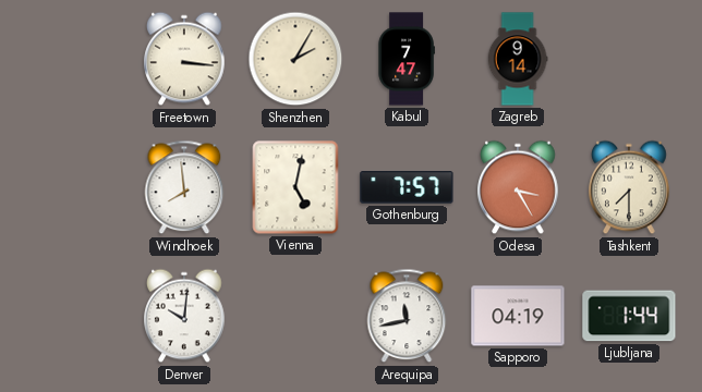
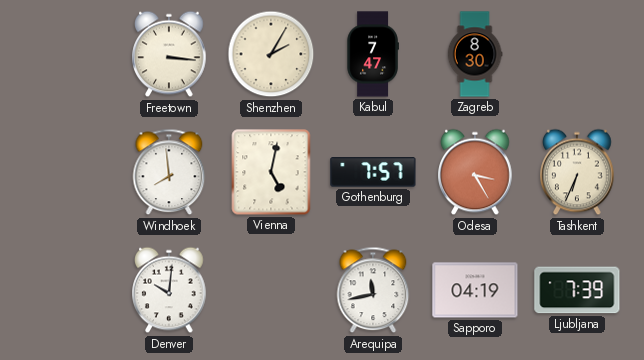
Zagreb: 9:14 -> 8:30
Tashkent: 7:30 -> 6:34
Ljubljana: 1:44 -> 7:39
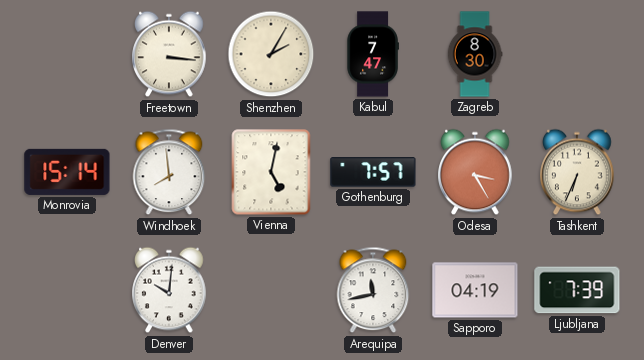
Monrovia: none -> 15:14
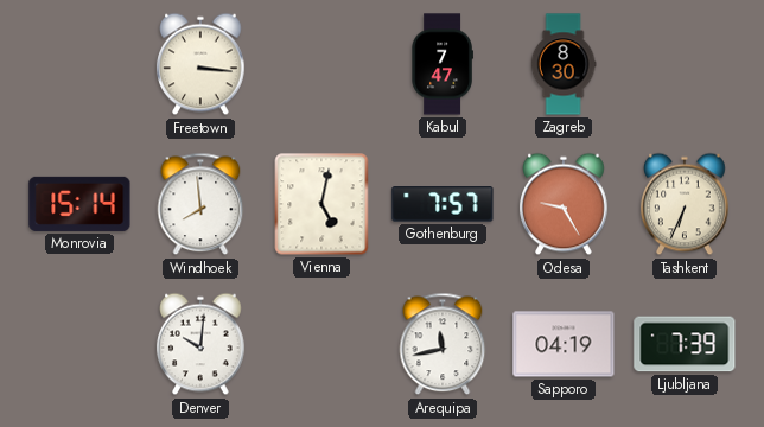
Shenzhen: 2:05 -> none
Odesa: 3:25 -> 9:25
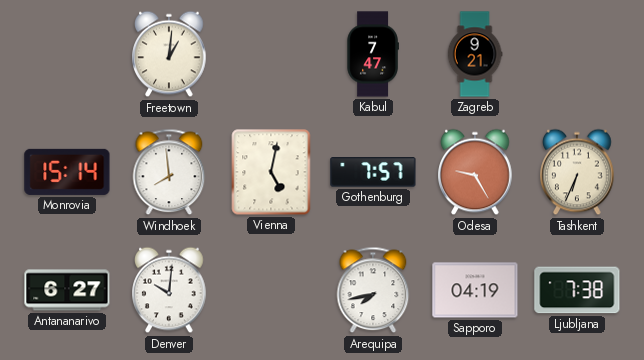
Freetown: 3:16 -> 1:01
Zagreb: 8:30 -> 9:21
Antananarivo: none -> 6:27
Arequipa: 11:43 -> 7:43
Ljubljana: 7:39 -> 7:38
